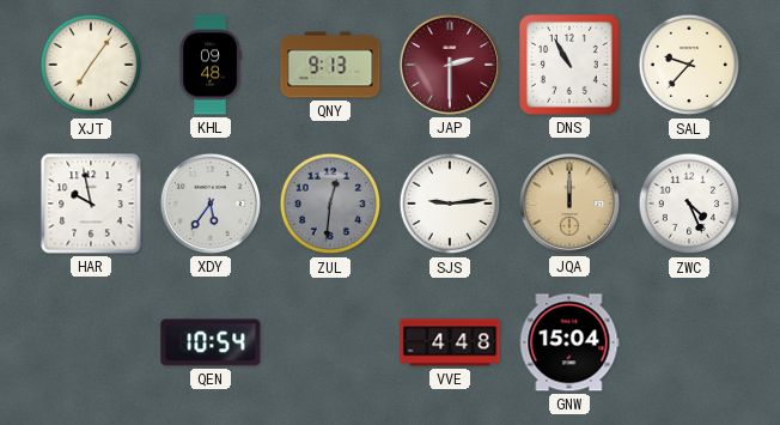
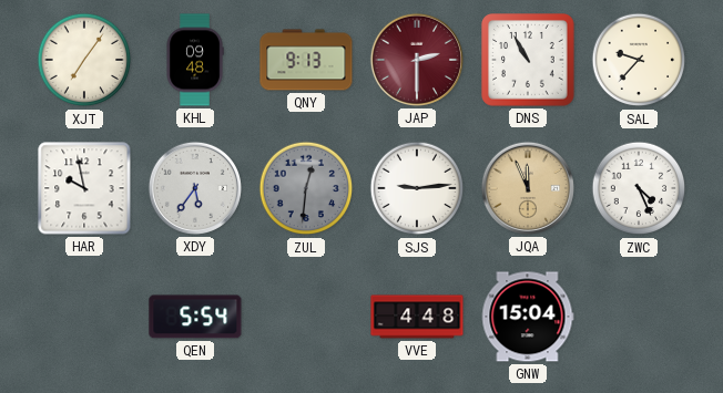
JQA: 12:00 -> 11:56
QEN: 10:54 -> 5:54
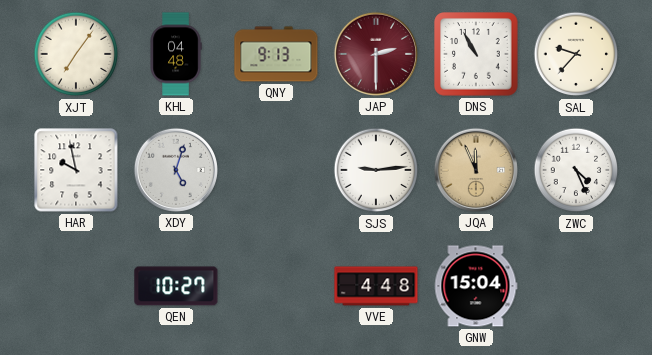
KHL: 09:48 -> 04:48
XDY: 5:36 -> 5:03
ZUL: 12:31 -> none
QEN: 5:54 -> 10:27
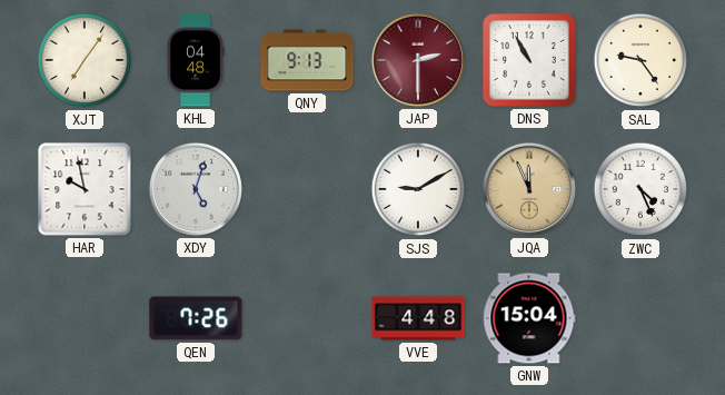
SAL: 9:37 -> 9:24
SJS: 9:14 -> 9:10
QEN: 10:27 -> 7:26
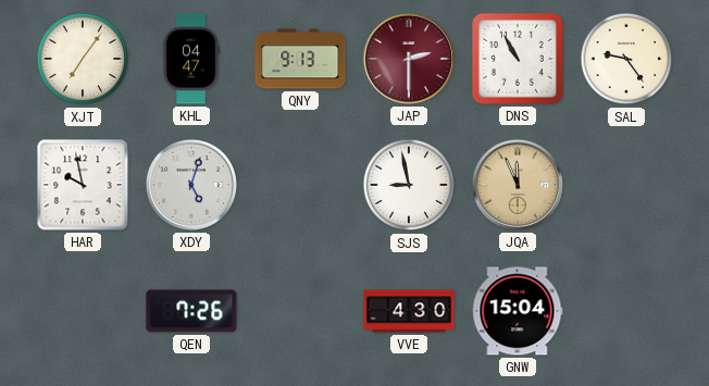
KHL: 04:48 -> 04:47
SJS: 9:10 -> 8:58
ZWC: 4:26 -> none
VVE: 4:48 -> 4:30
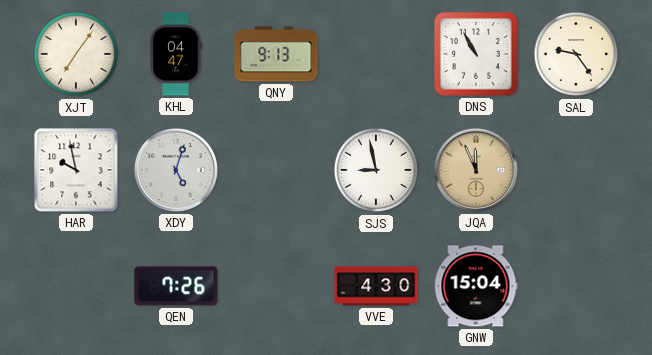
JAP: 2:30 -> none
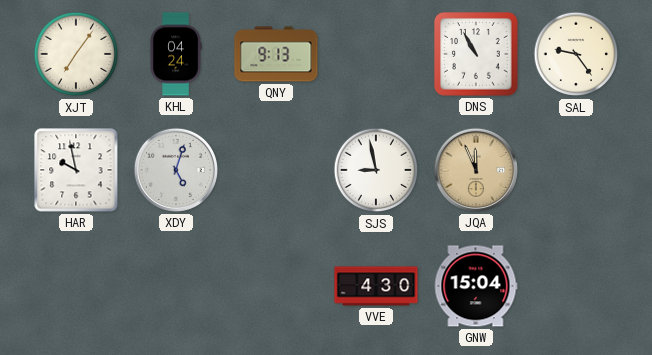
KHL: 04:47 -> 04:24
QEN: 7:26 -> none
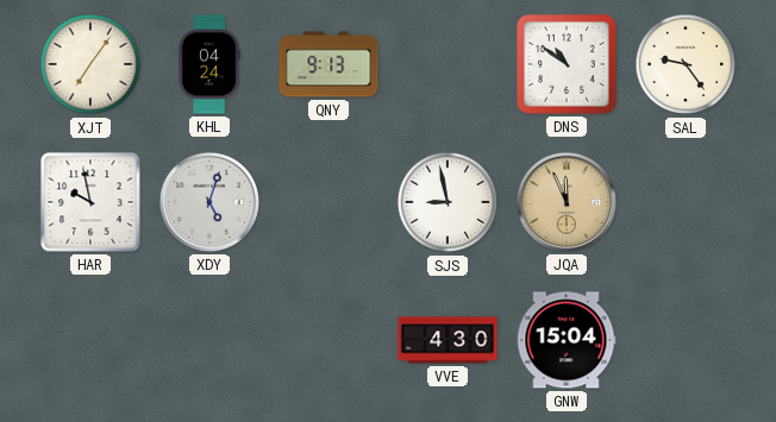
DNS: 10:55 -> 10:51
